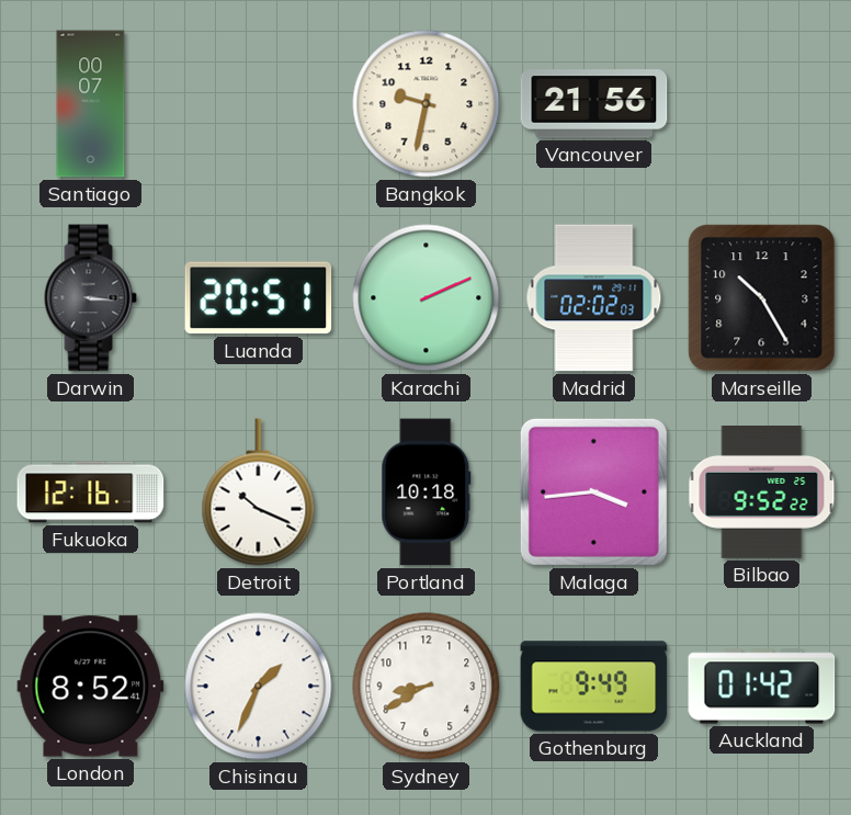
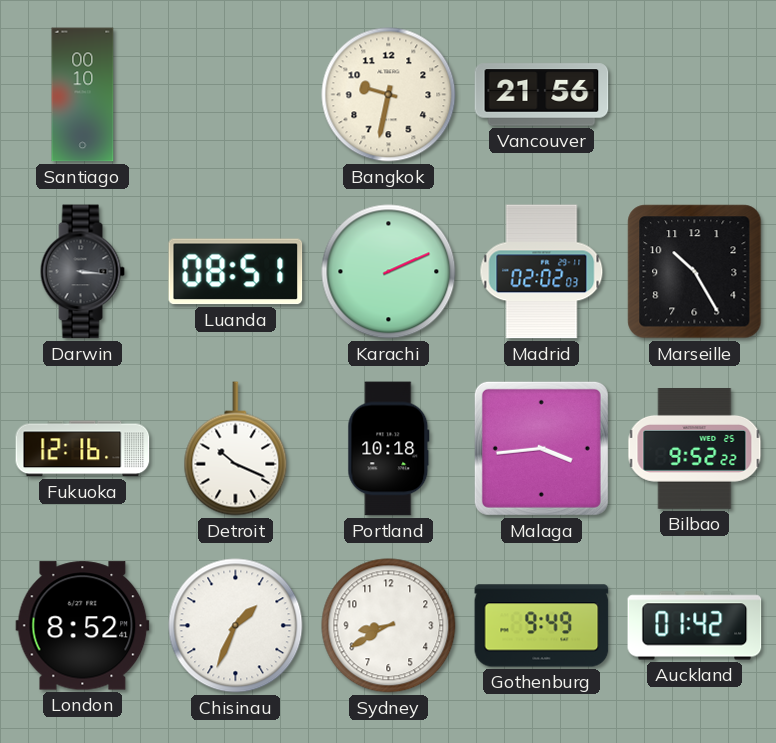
Santiago: 00:07 -> 00:10
Luanda: 20:51 -> 08:51
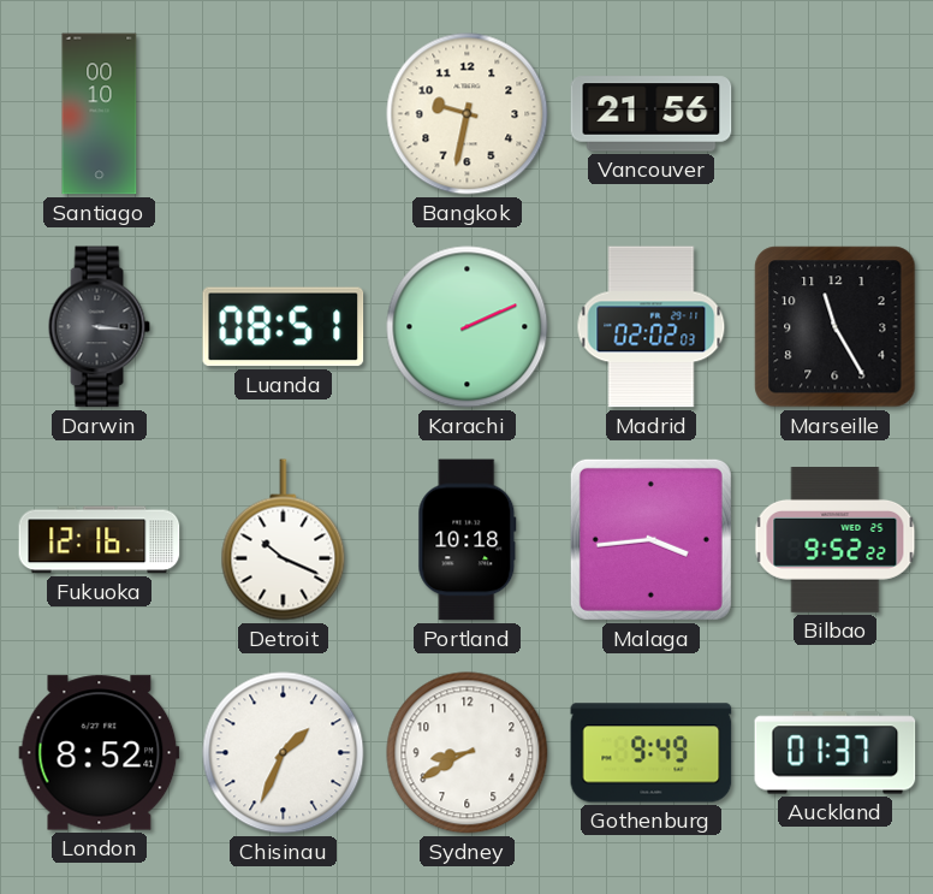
Marseille: 10:25 -> 11:25
Auckland: 01:42 -> 01:37
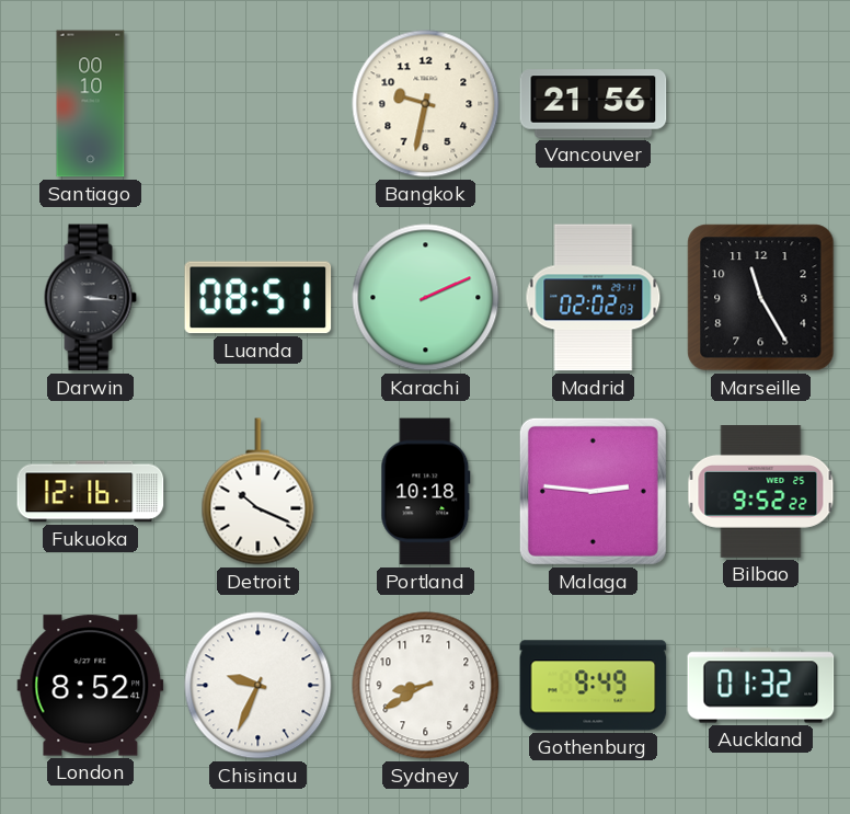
Malaga: 3:44 -> 2:46
Chisinau: 1:34 -> 9:34
Auckland: 01:37 -> 01:32
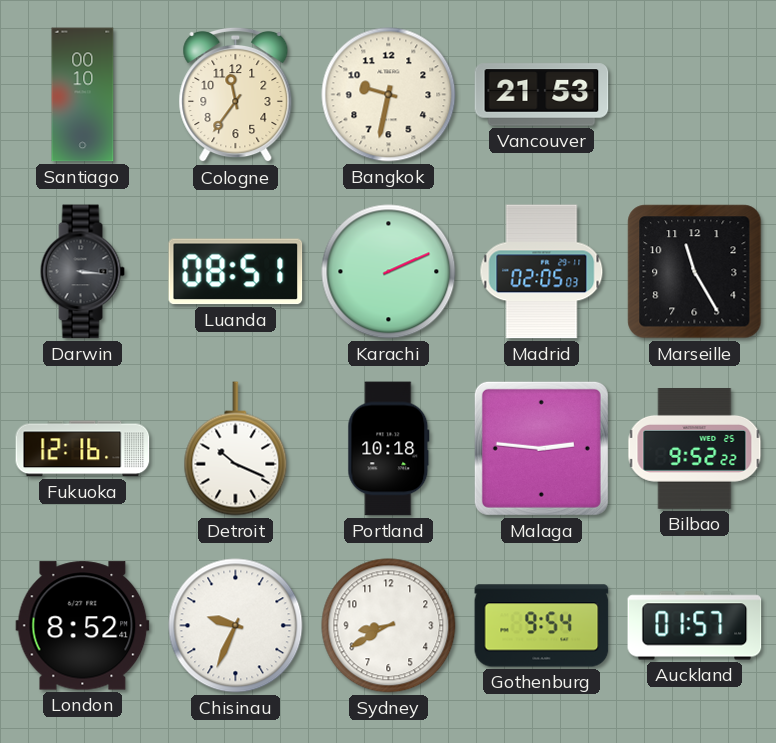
Cologne: none -> 11:36
Vancouver: 21:56 -> 21:53
Madrid: 02:02 -> 02:05
Gothenburg: 9:49 -> 9:54
Auckland: 01:32 -> 01:57
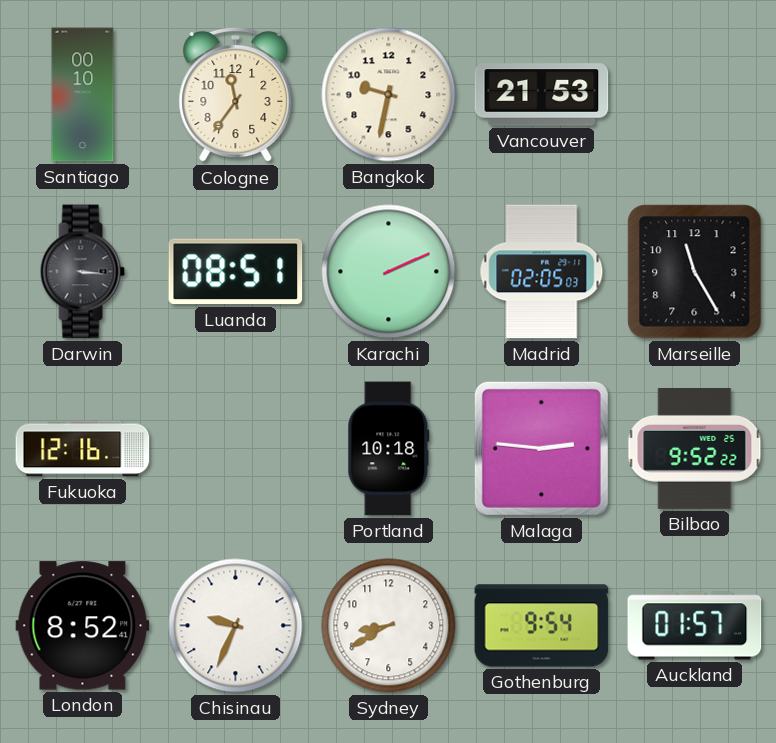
Detroit: 10:19 -> none
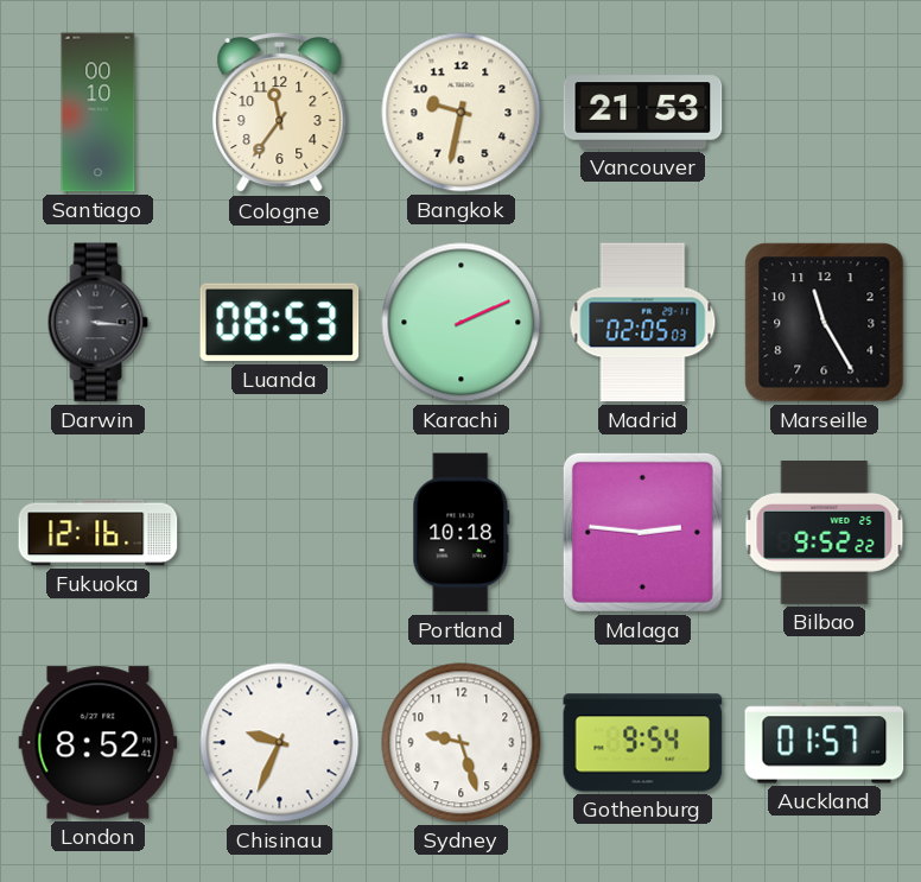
Luanda: 08:51 -> 08:53
Sydney: 8:40 -> 9:27
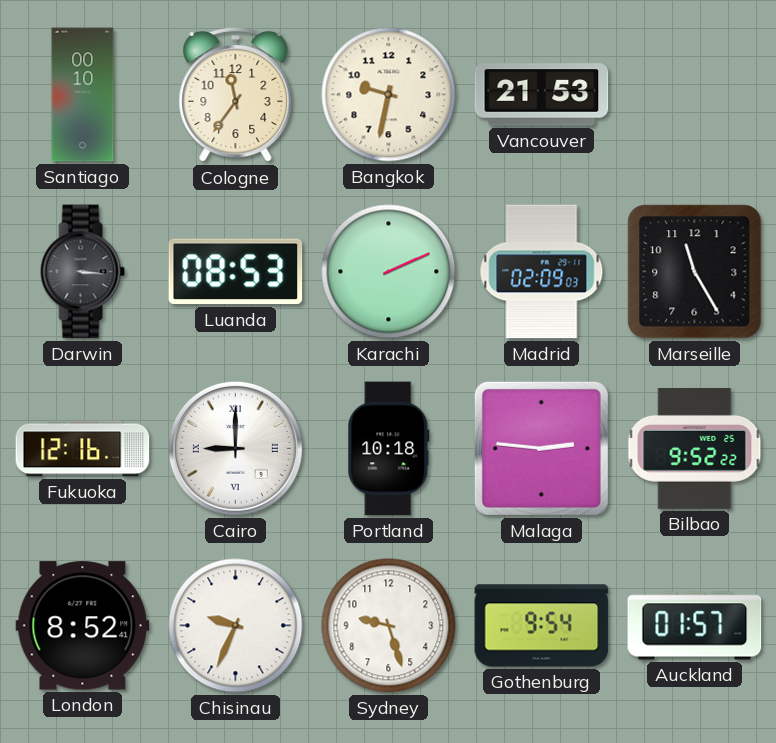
Madrid: 02:05 -> 02:09
Cairo: none -> 9:00
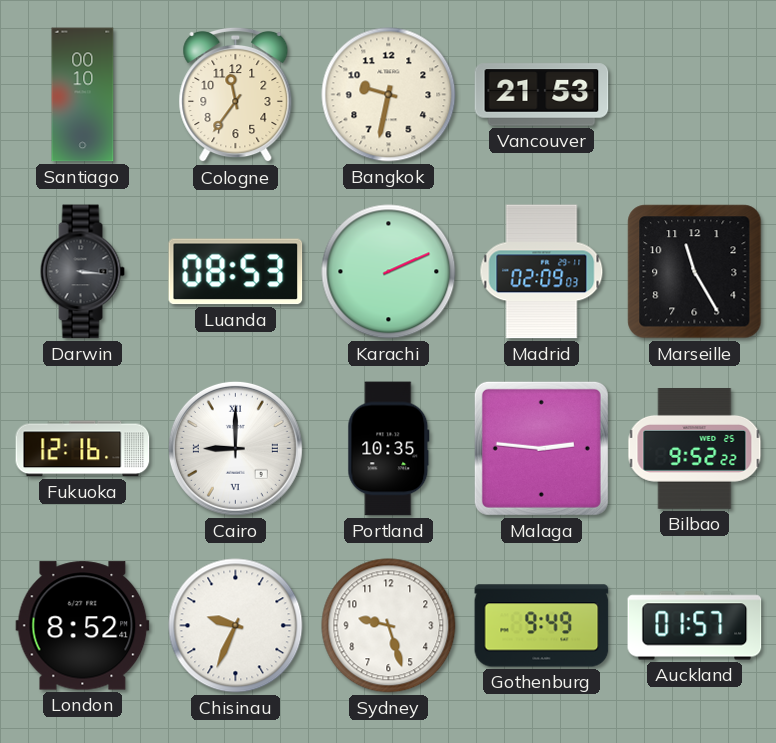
Portland: 10:18 -> 10:35
Gothenburg: 9:54 -> 9:49
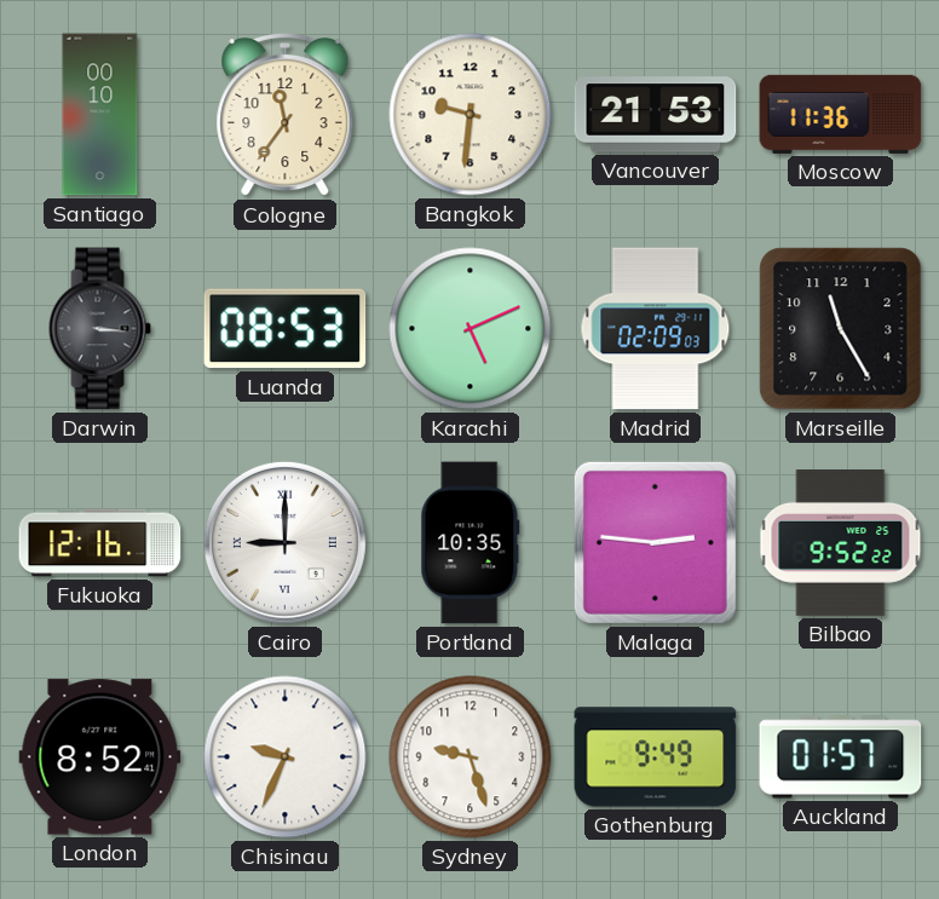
Bangkok: 9:32 -> 9:31
Moscow: none -> 11:36
Karachi: 2:11 -> 5:11
